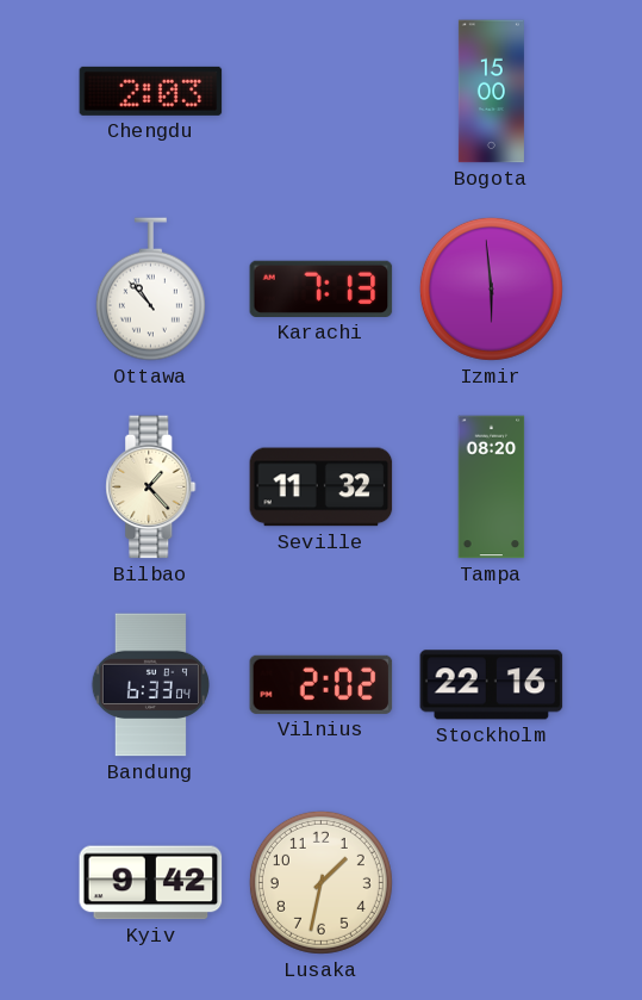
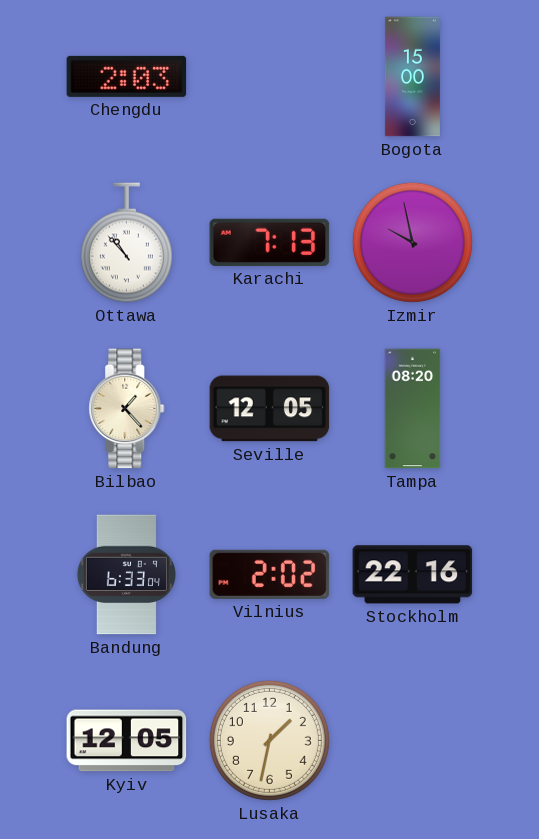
Izmir: 5:59 -> 9:58
Seville: 11:32 -> 12:05
Kyiv: 9:42 -> 12:05
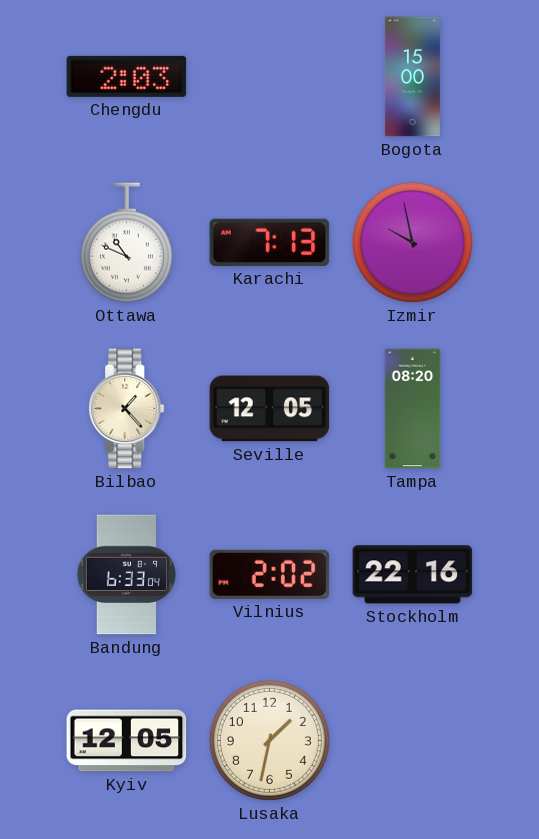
Ottawa: 10:53 -> 10:49
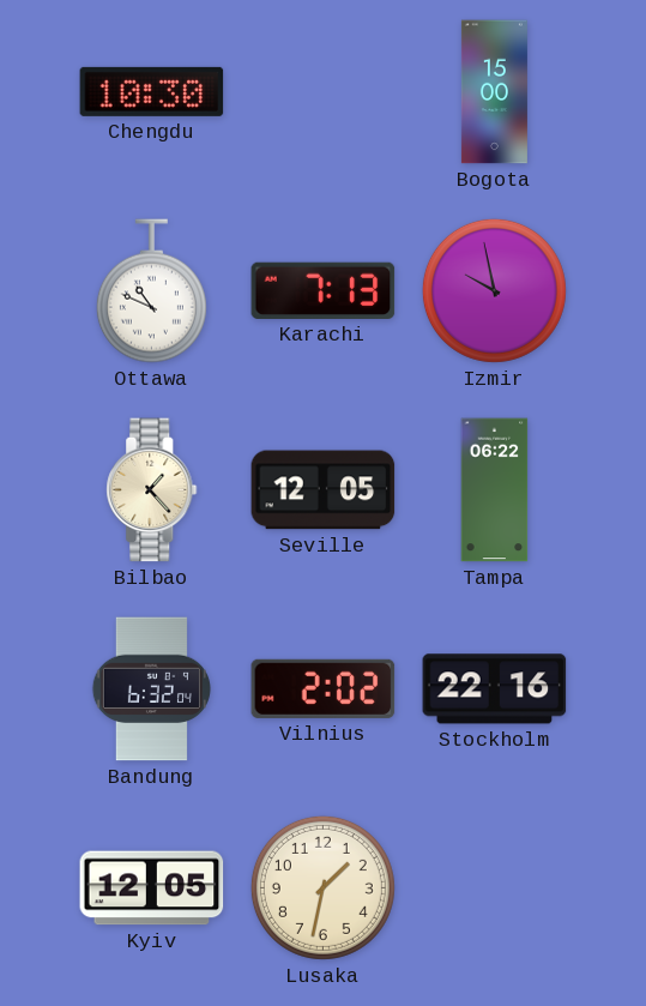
Chengdu: 2:03 -> 10:30
Tampa: 08:20 -> 06:22
Bandung: 6:33 -> 6:32
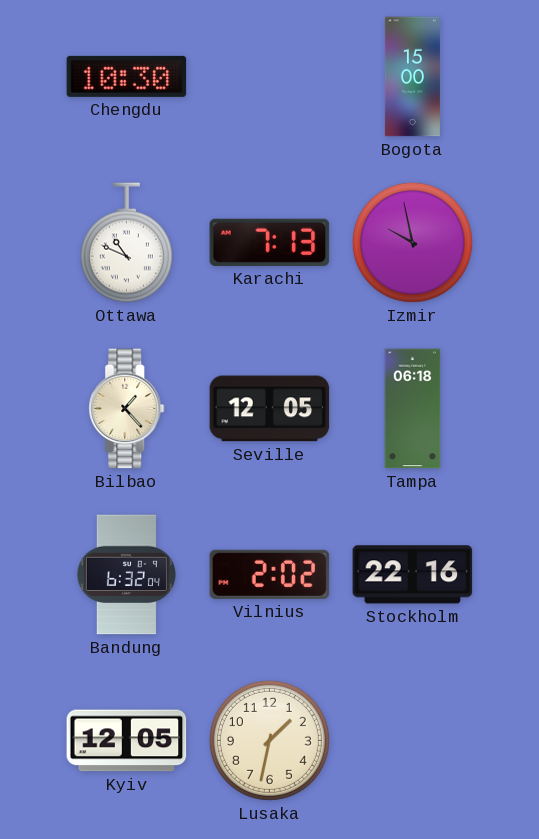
Tampa: 06:22 -> 06:18
